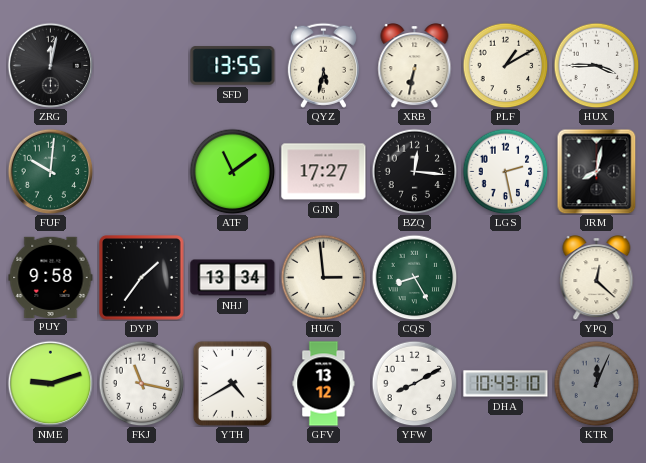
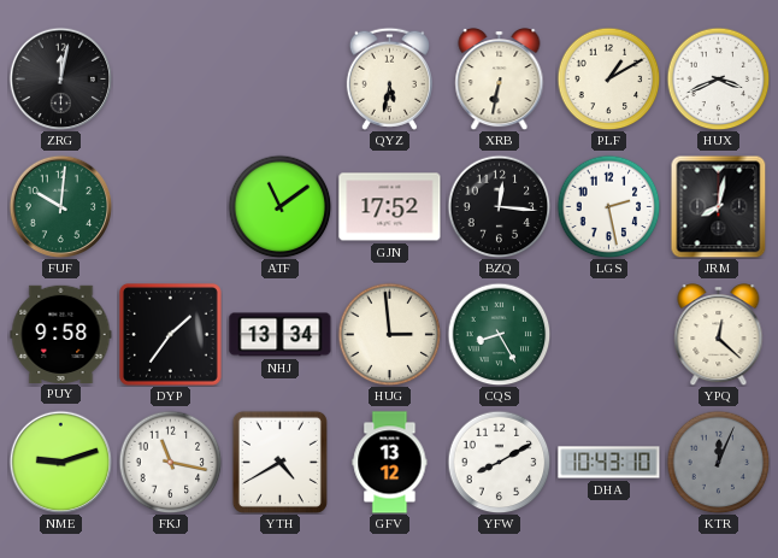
SFD: 13:55 -> none
HUX: 3:45 -> 3:41
GJN: 17:27 -> 17:52
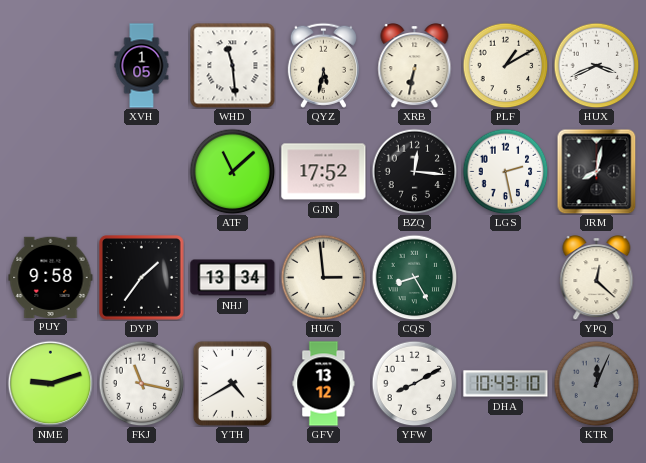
ZRG: 12:02 -> none
XVH: none -> 1:05
WHD: none -> 11:29
FUF: 10:01 -> none
ATF: 11:09 -> 11:08
